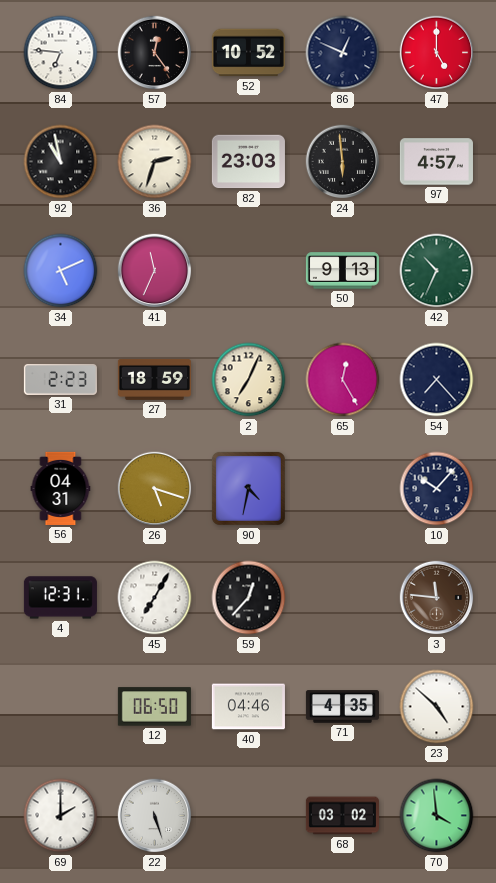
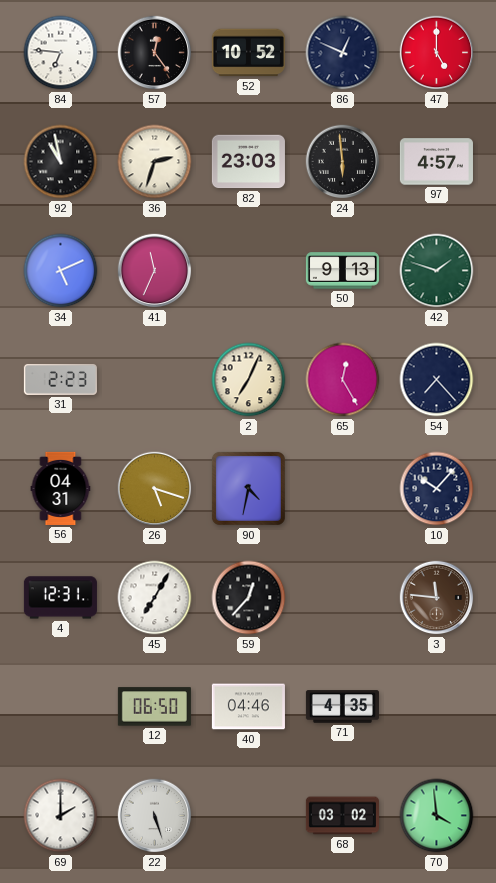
42: 10:34 -> 1:48
27: 18:59 -> none
23: 4:52 -> none
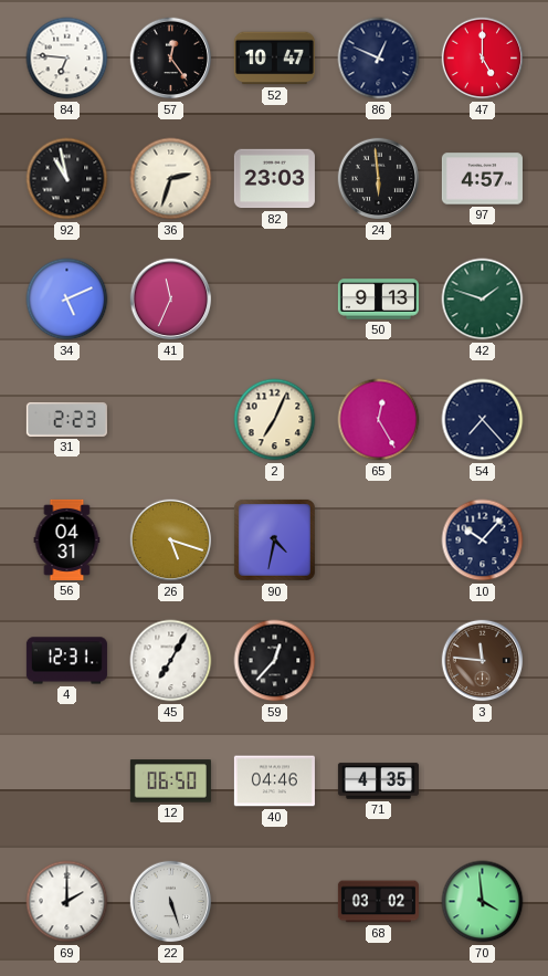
52: 10:52 -> 10:47
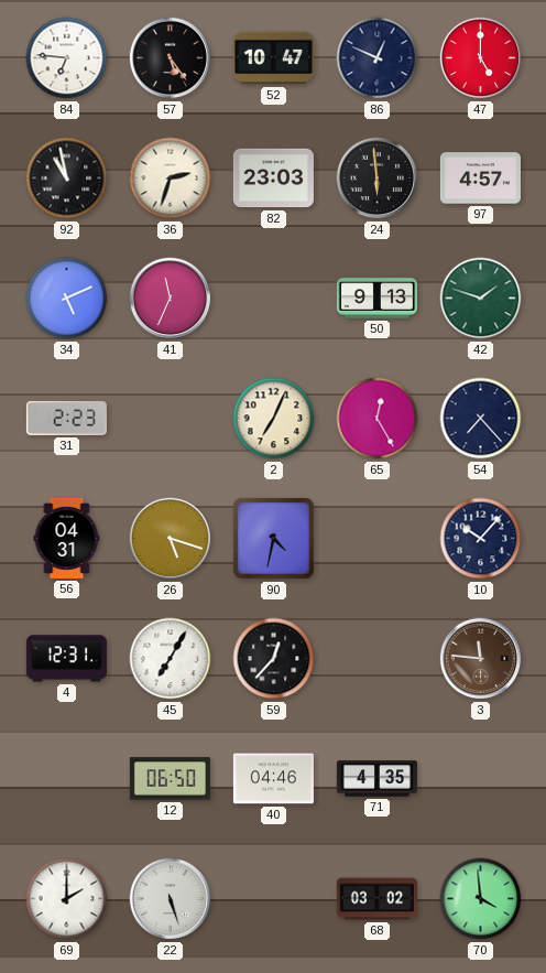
57: 12:24 -> 5:24
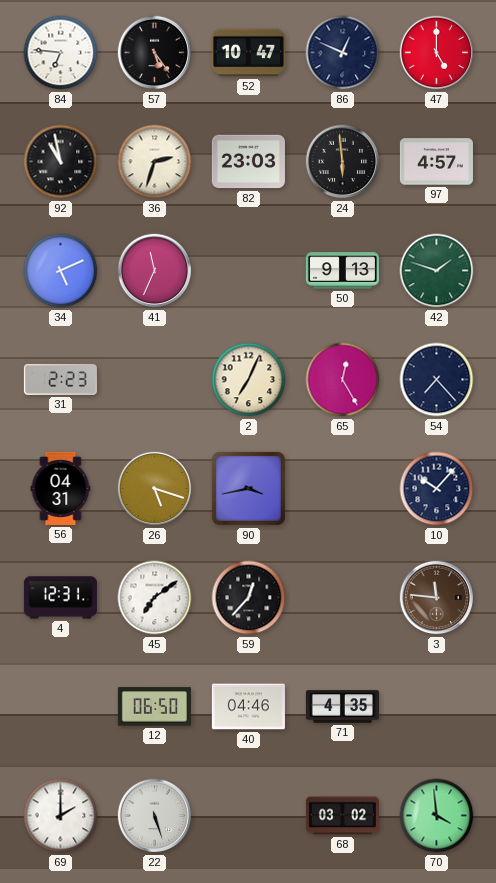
90: 4:32 -> 3:43
45: 7:05 -> 7:09
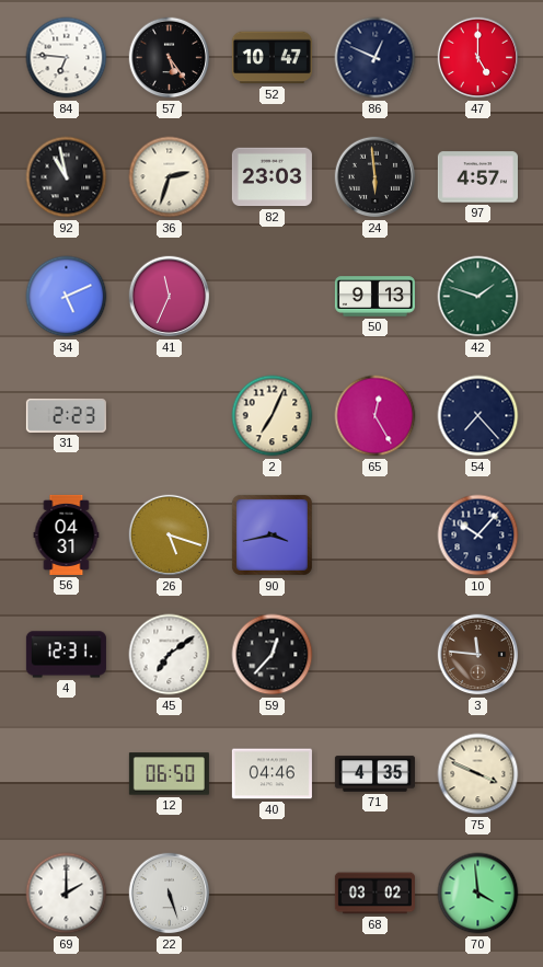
75: none -> 3:49
